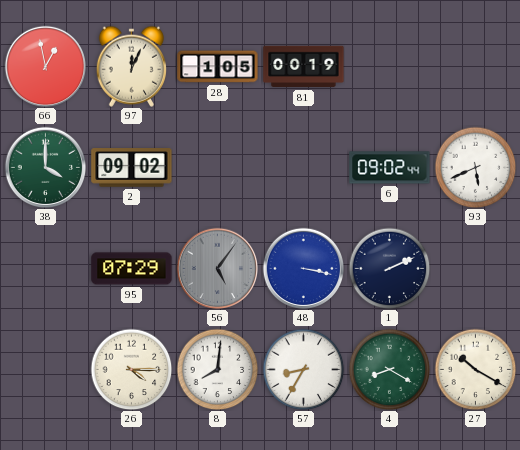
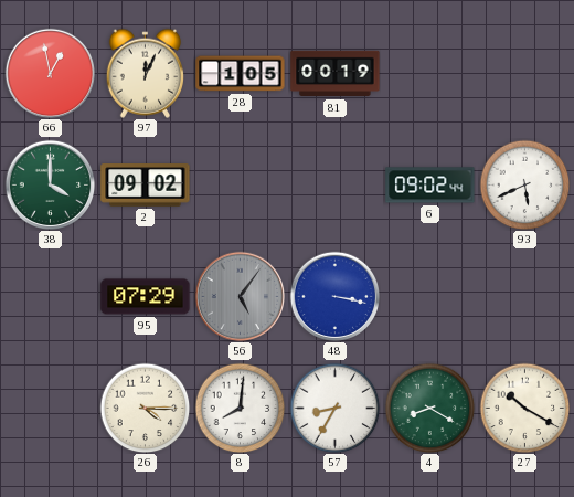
1: 2:11 -> none
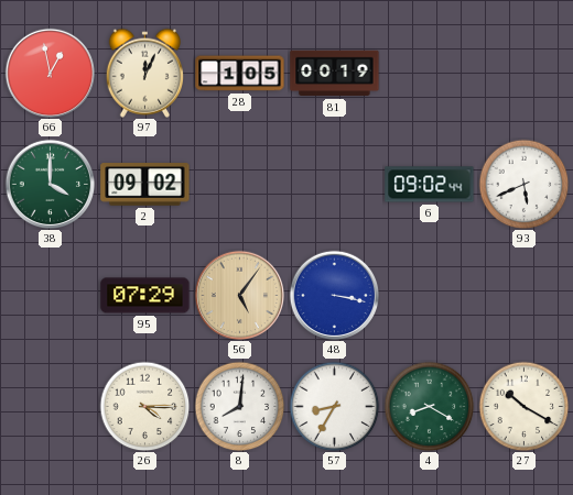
56 dial: grey -> champagne
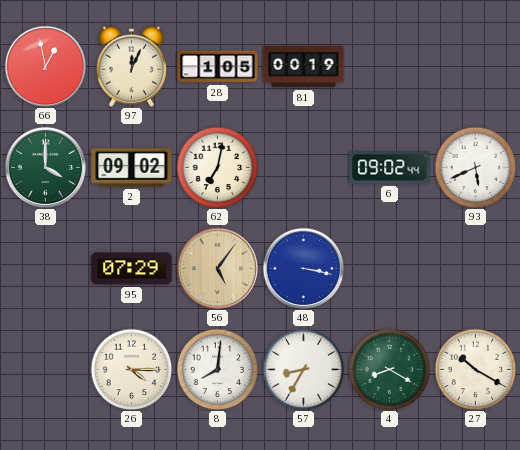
62: none -> 7:02
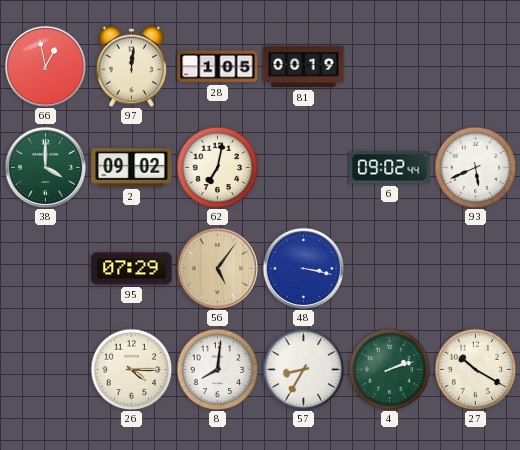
97: 12:04 -> 12:01
4: 8:20 -> 2:12
